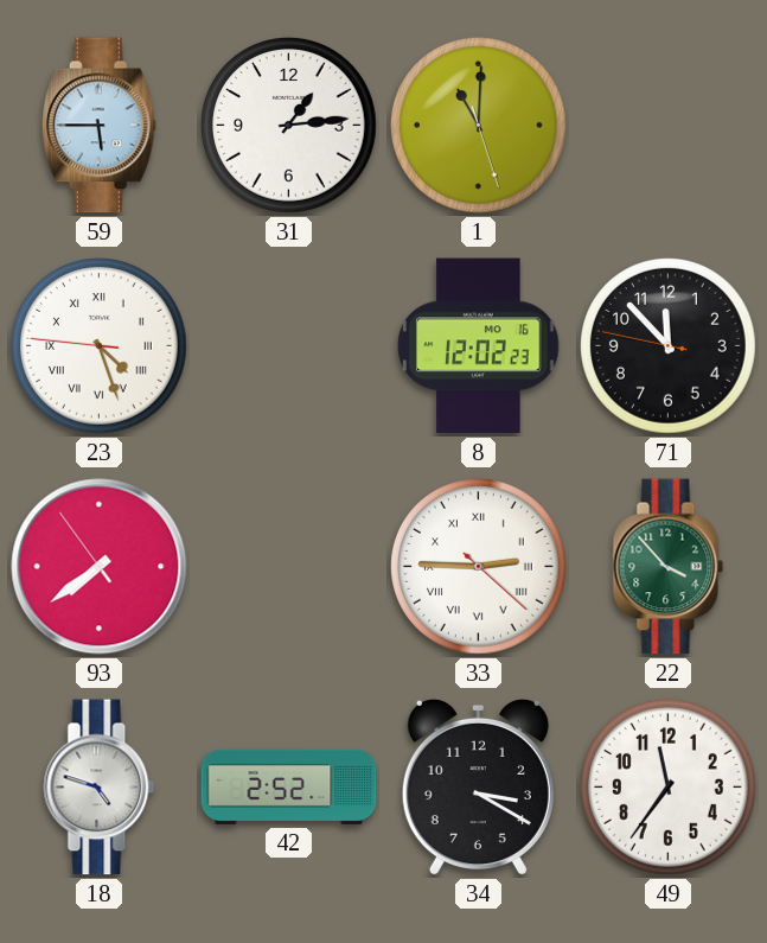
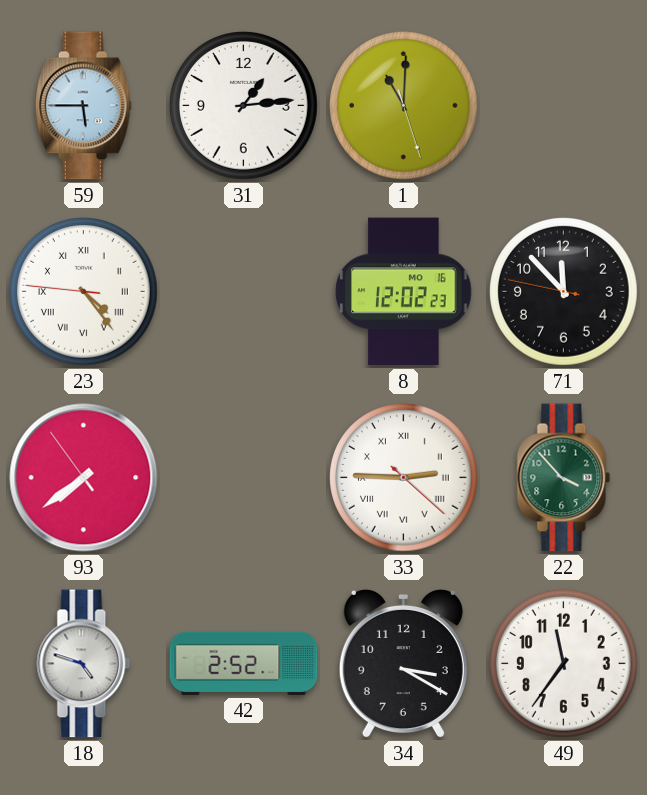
23: 4:26 -> 4:23
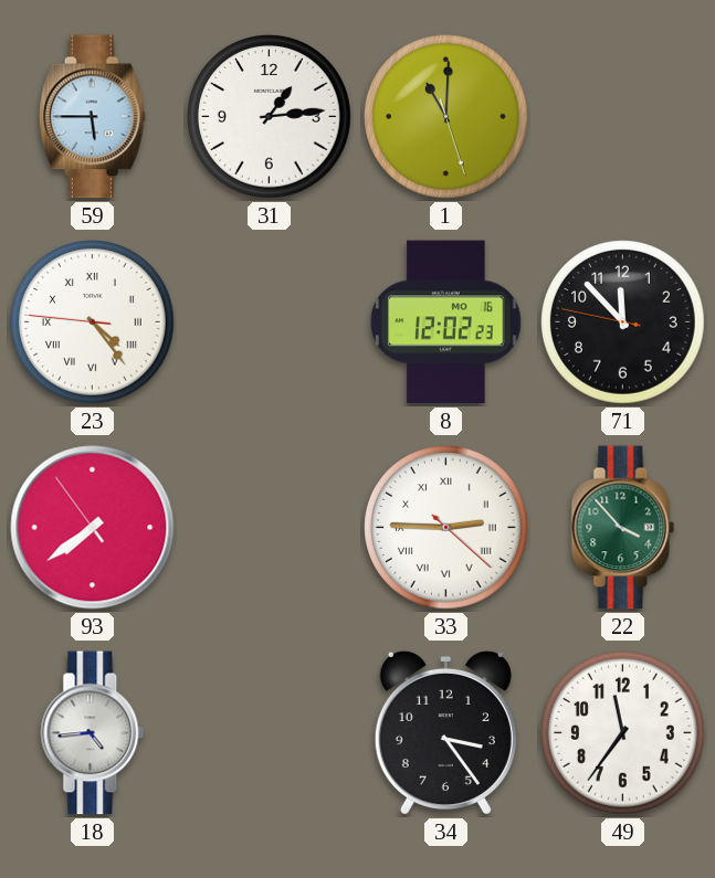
18: 4:48 -> 4:44
42: 2:52 -> none
34: 3:20 -> 3:24
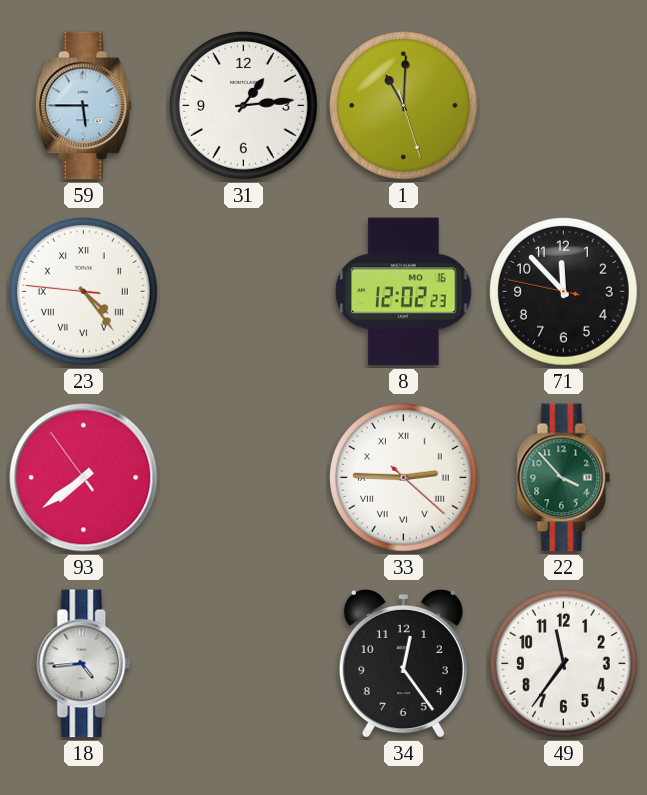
34: 3:24 -> 12:24
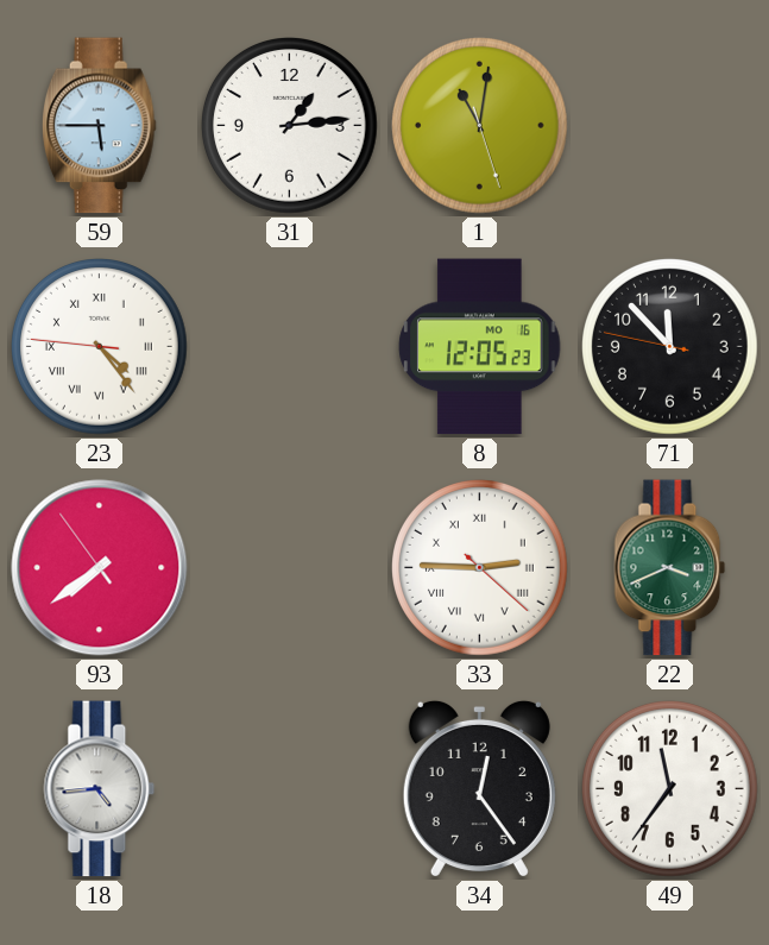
1: 11:00 -> 11:01
8: 12:02 -> 12:05
22: 3:53 -> 3:41
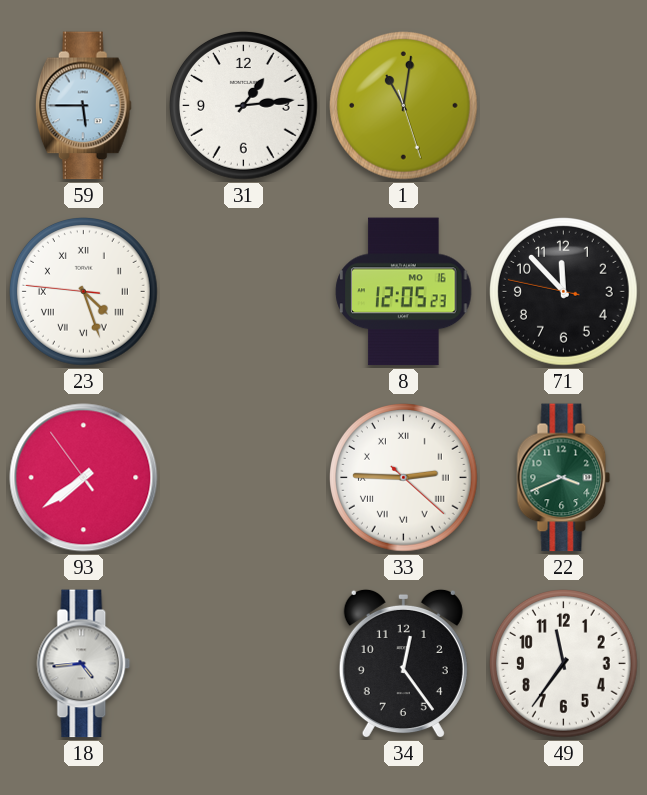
23: 4:23 -> 4:26
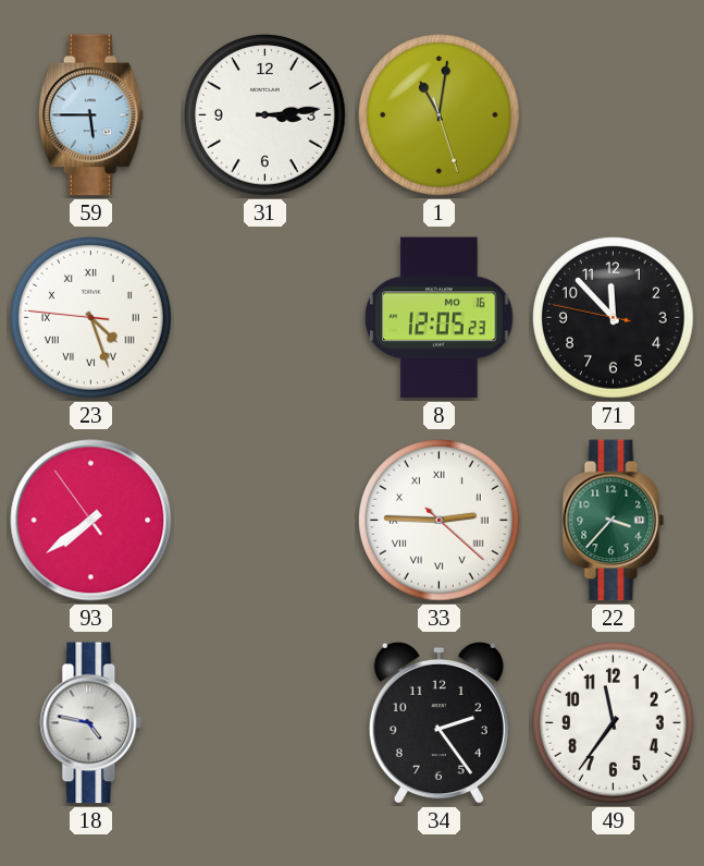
31: 1:14 -> 3:14
22: 3:41 -> 3:37
18: 4:44 -> 4:47
34: 12:24 -> 2:24
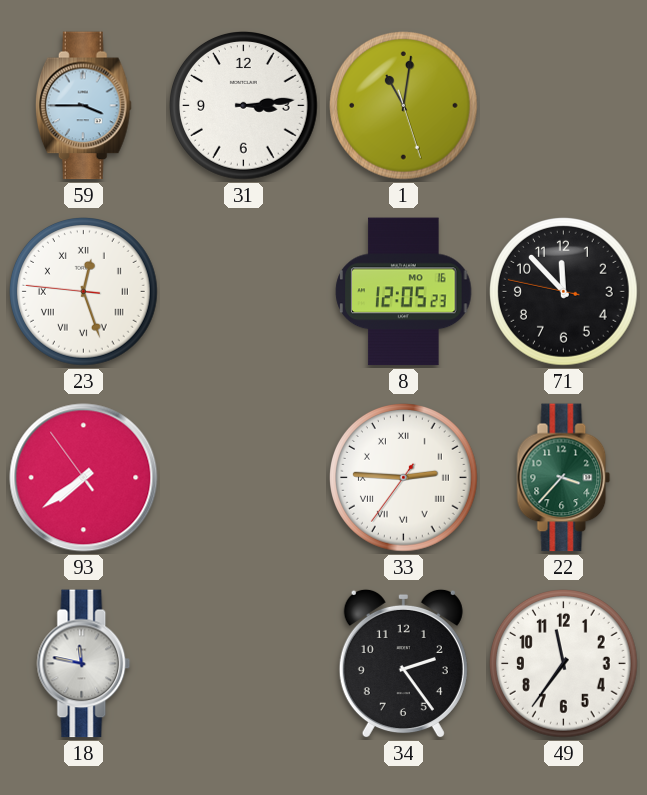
59: 5:45 -> 3:45
23: 4:26 -> 12:26
33: 2:45:22 -> 2:45:36
18: 4:47 -> 11:47
